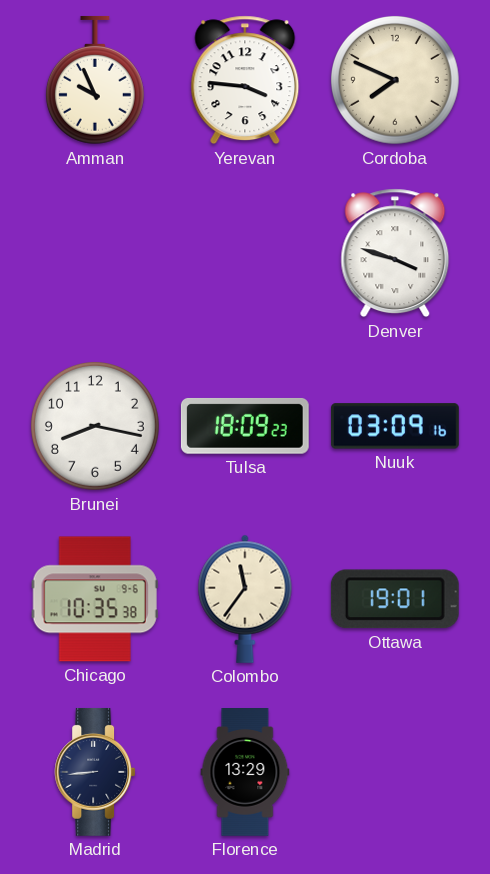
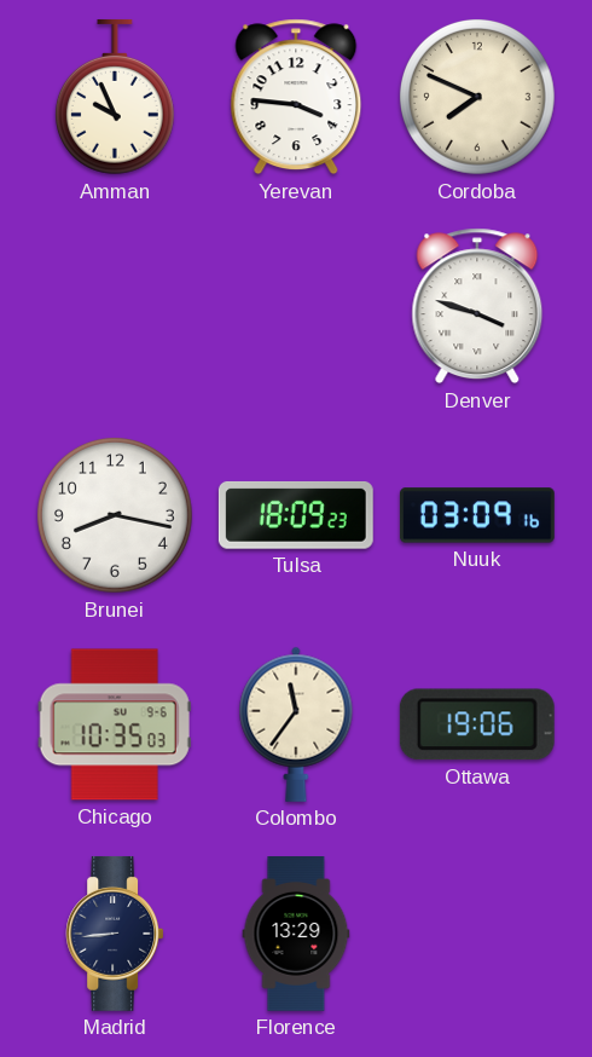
Chicago: 10:35:38 -> 10:35:03
Ottawa: 19:01 -> 19:06
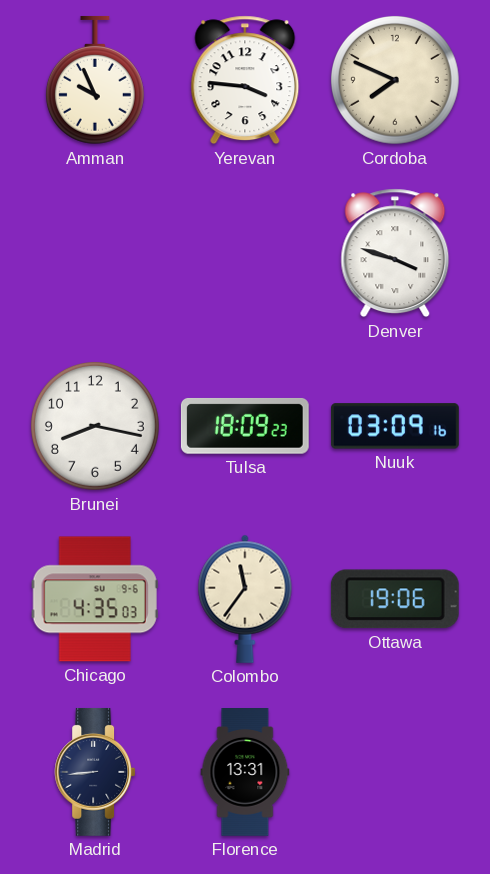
Chicago: 10:35 -> 4:35
Florence: 13:29 -> 13:31
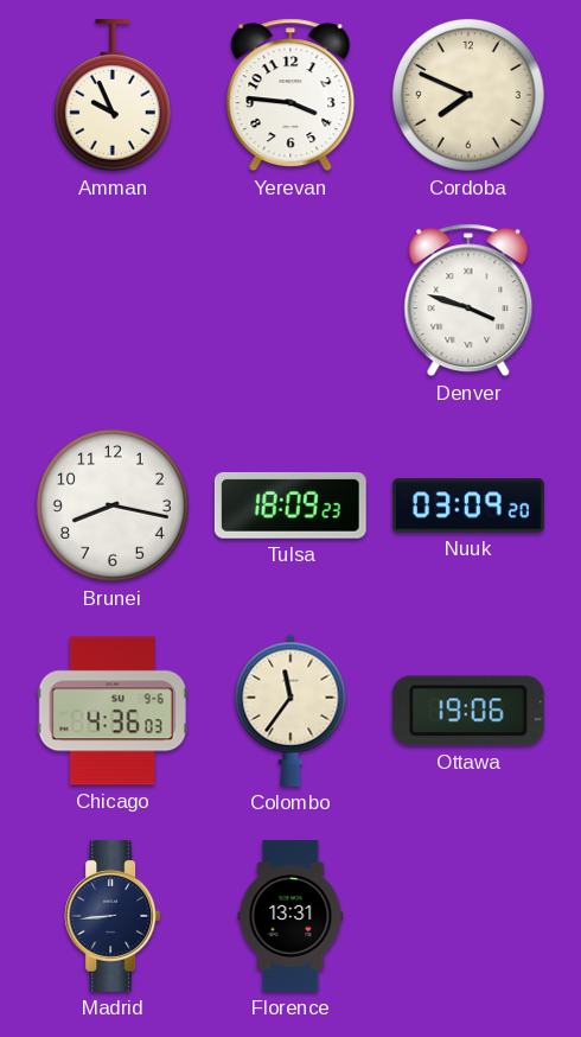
Nuuk: 03:09:16 -> 03:09:20
Chicago: 4:35 -> 4:36
